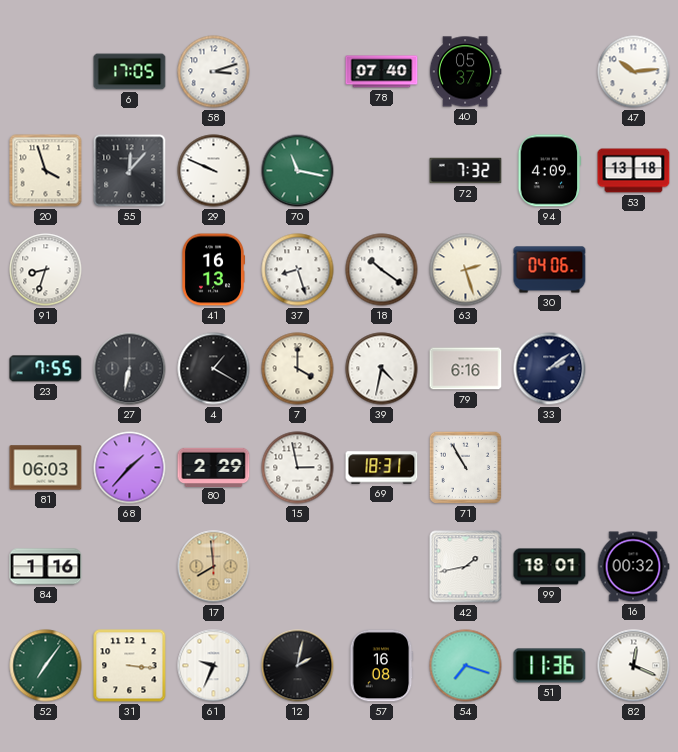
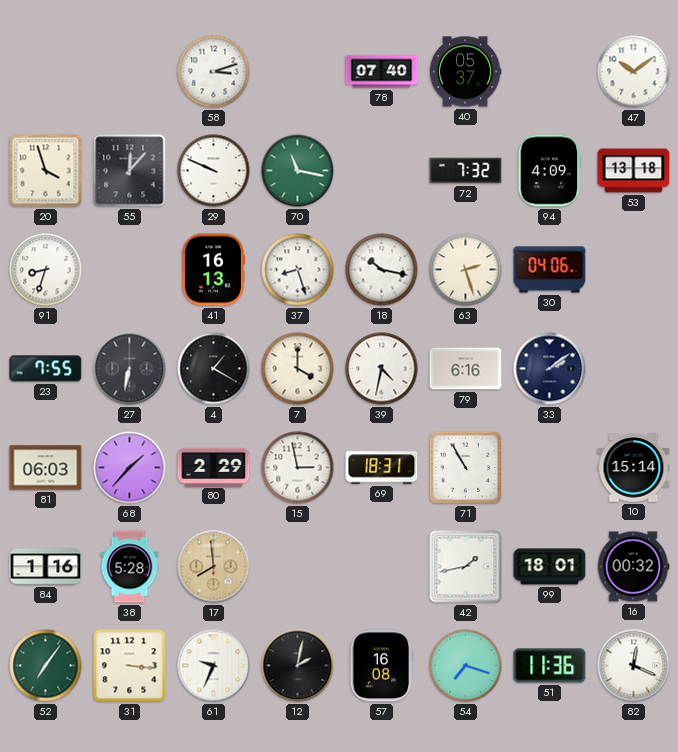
6: 17:05 -> none
47: 10:14 -> 10:09
18: 10:21 -> 10:17
10: none -> 15:14
38: none -> 5:28
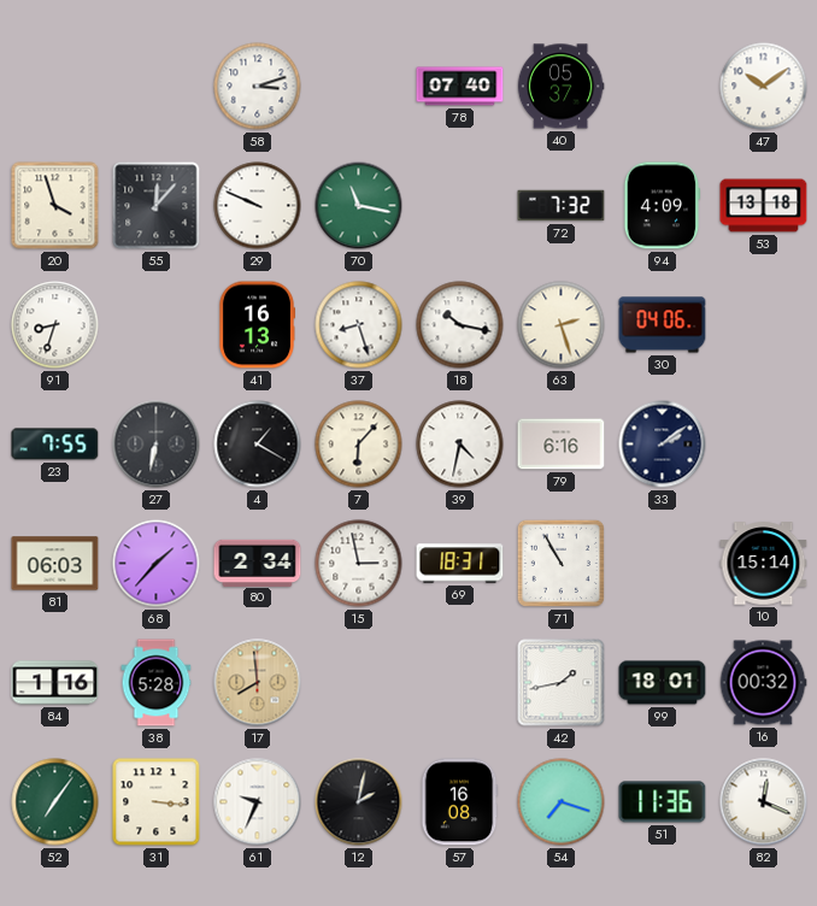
7: 4:00 -> 6:07
80: 2:29 -> 2:34
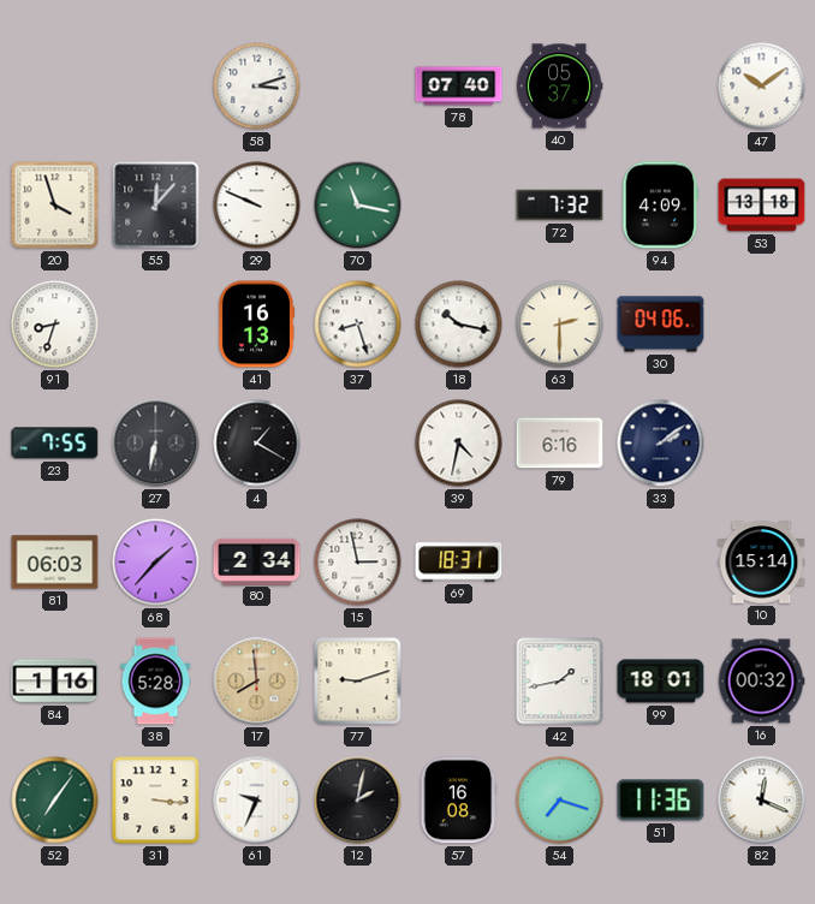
63: 2:27 -> 2:30
7: 6:07 -> none
71: 10:55 -> none
77: none -> 9:12
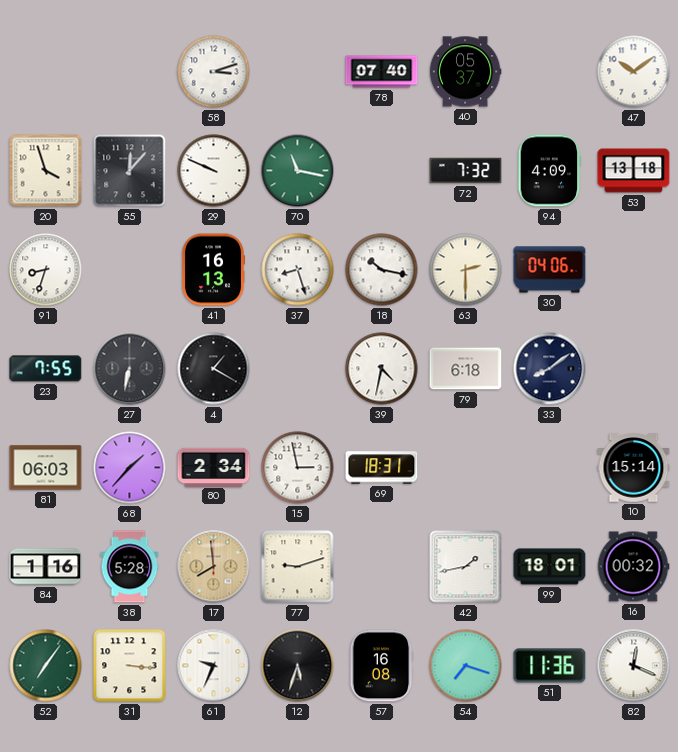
79: 6:16 -> 6:18
33: 2:09 -> 8:09
12: 2:02 -> 5:33
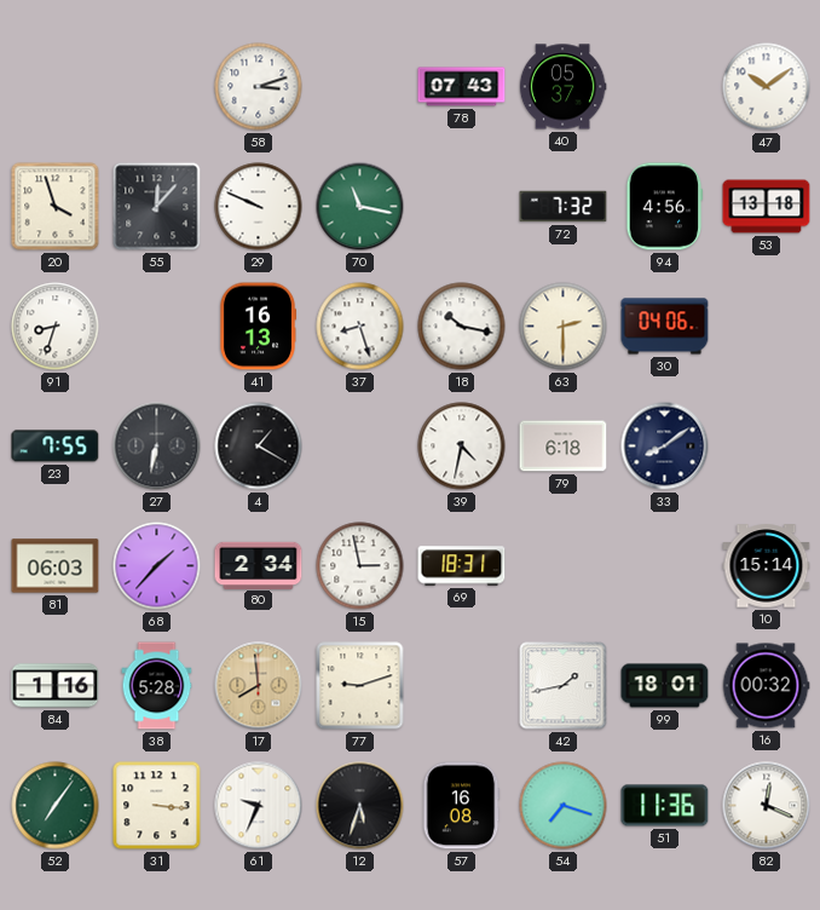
78: 07:40 -> 07:43
94: 4:09 -> 4:56
